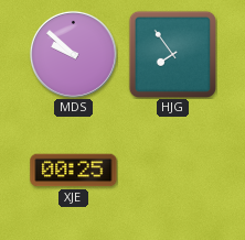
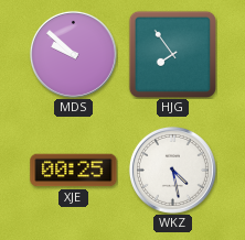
WKZ: none -> 4:28
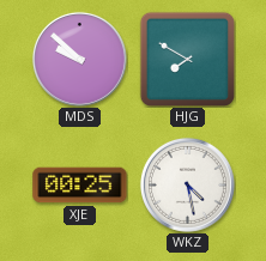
HJG: 7:54 -> 7:50
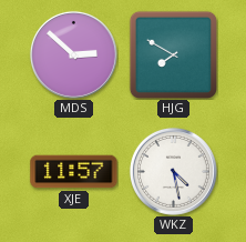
MDS: 9:52 -> 2:52
XJE: 00:25 -> 11:57
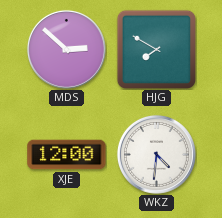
XJE: 11:57 -> 12:00
WKZ: 4:28 -> 4:31
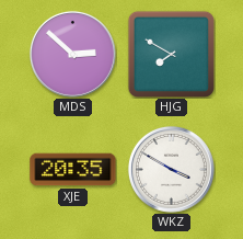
XJE: 12:00 -> 20:35
WKZ: 4:31 -> 3:50
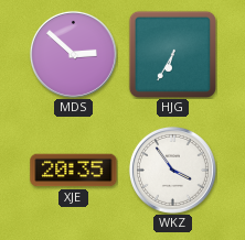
HJG: 7:50 -> 6:35
WKZ: 3:50 -> 3:54
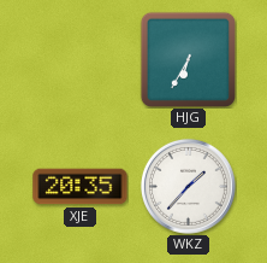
MDS: 2:52 -> none
WKZ: 3:54 -> 1:37
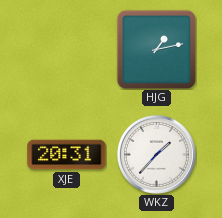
HJG: 6:35 -> 1:13
XJE: 20:35 -> 20:31
